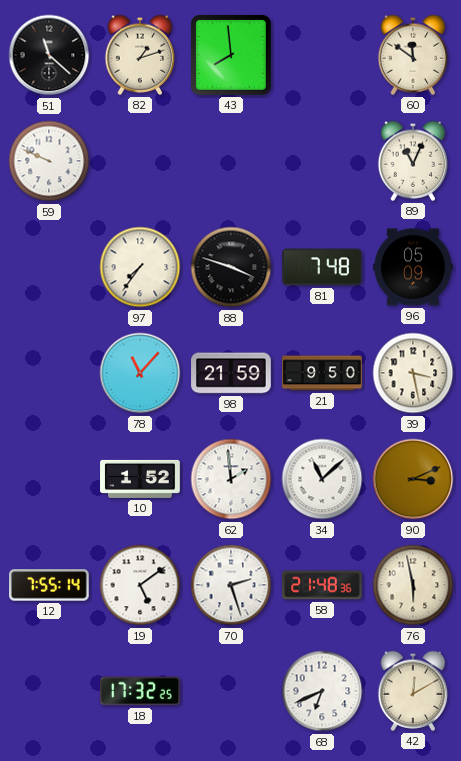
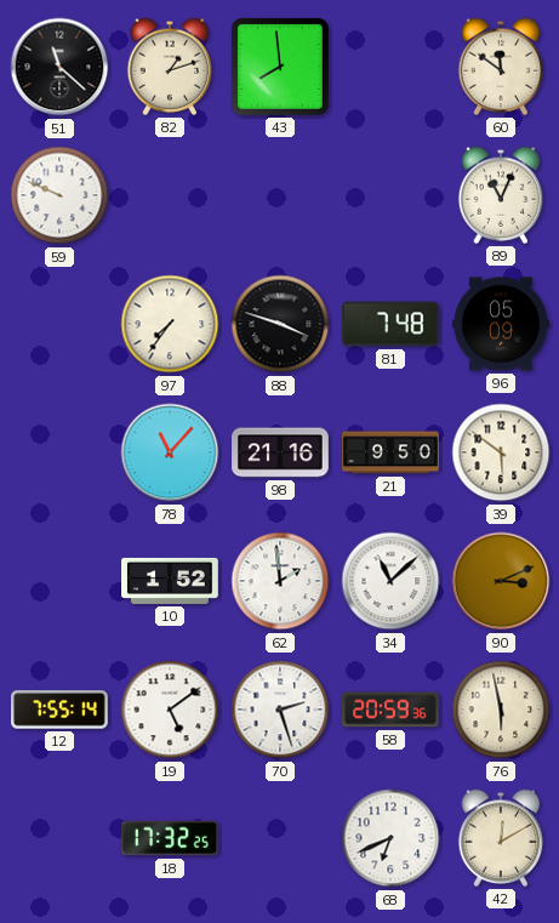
98: 21:59 -> 21:16
39: 3:28 -> 5:51
58: 21:48 -> 20:59
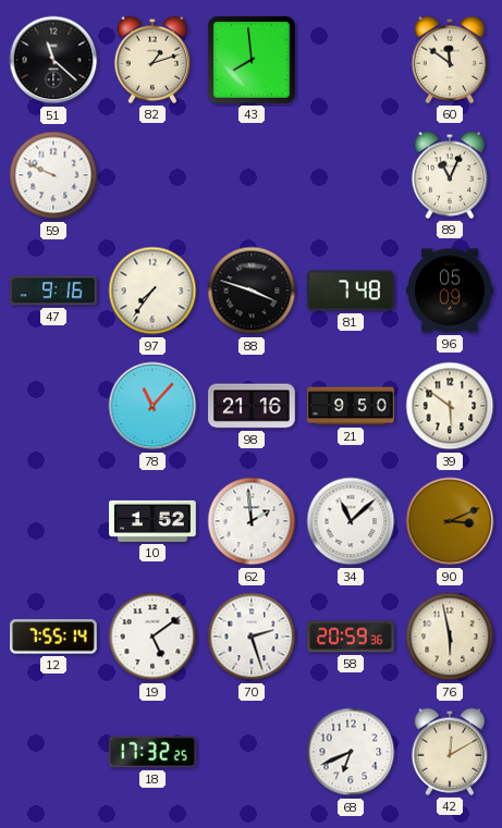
47: none -> 9:16
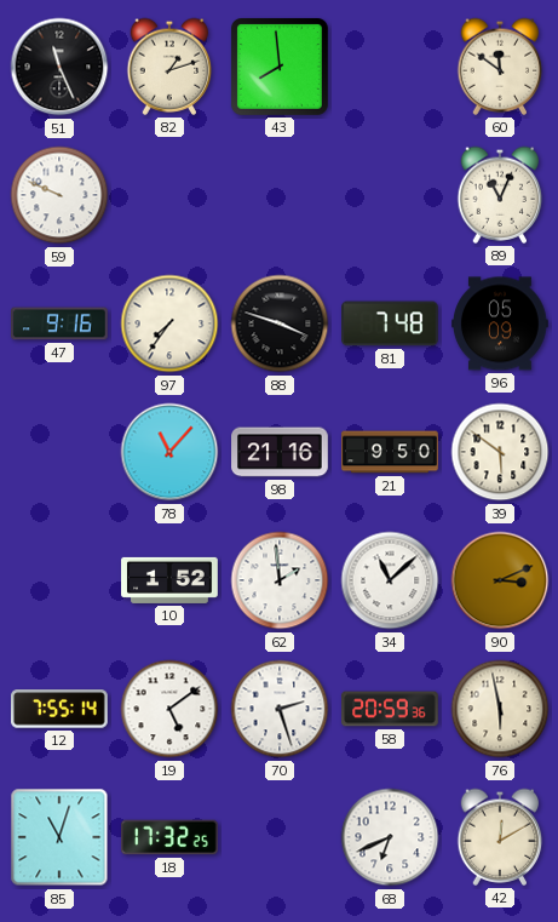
51: 11:22 -> 11:26
85: none -> 11:03
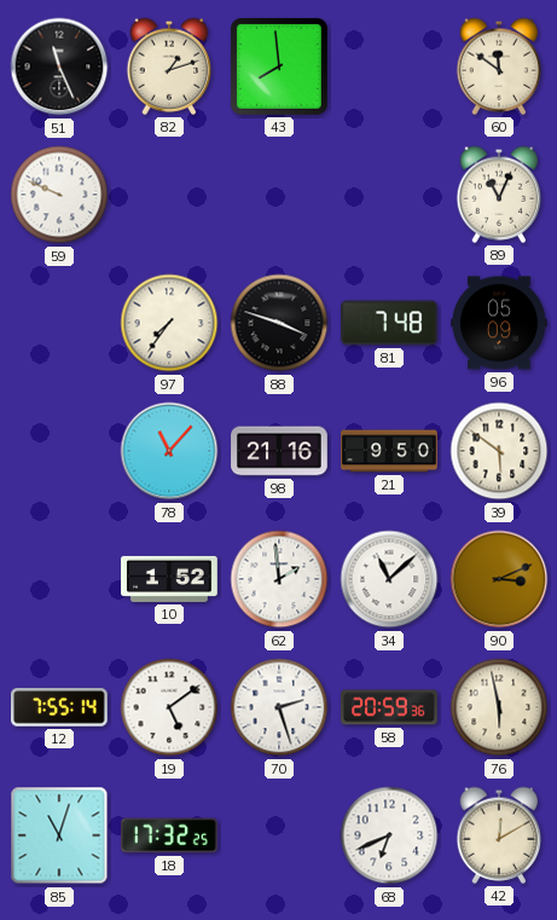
47: 9:16 -> none
